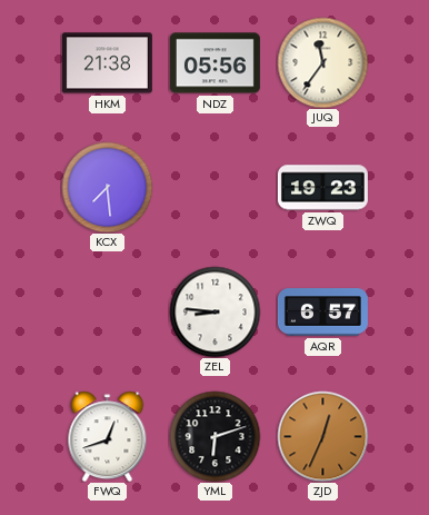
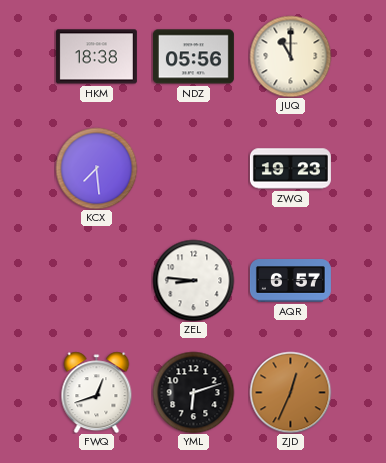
HKM: 21:38 -> 18:38
JUQ: 11:36 -> 11:00
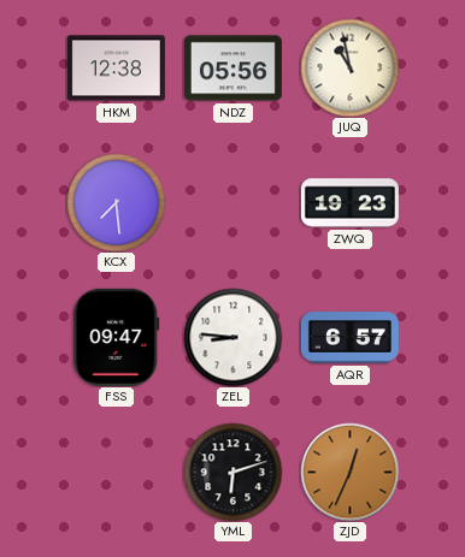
HKM: 18:38 -> 12:38
JUQ: 11:00 -> 10:58
FSS: none -> 09:47
FWQ: 12:42 -> none
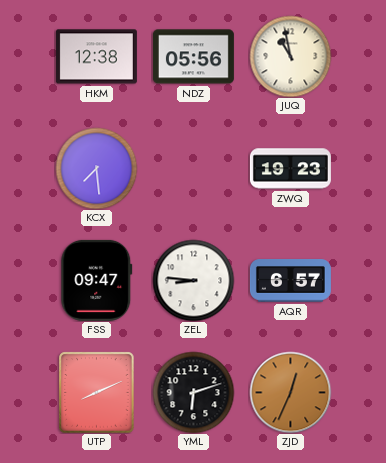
UTP: none -> 8:11
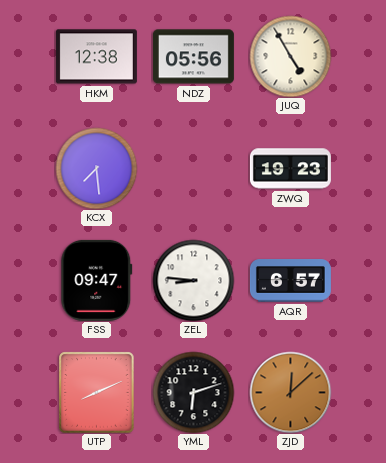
JUQ: 10:58 -> 4:55
ZJD: 12:34 -> 12:08
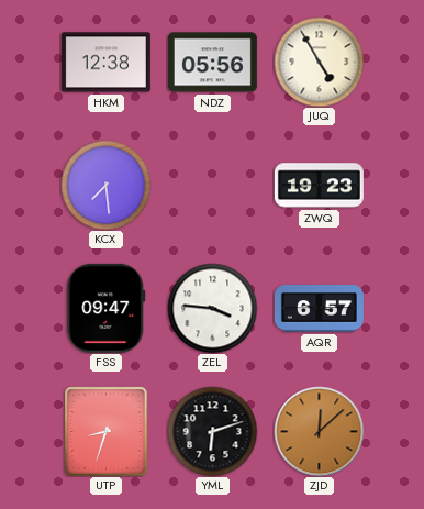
ZEL: 8:46 -> 3:46
UTP: 8:11 -> 8:33
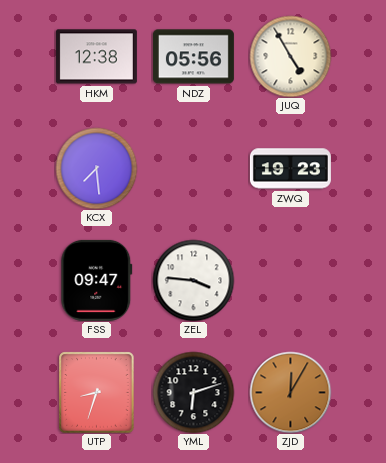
AQR: 6:57 -> none
ZJD: 12:08 -> 12:05
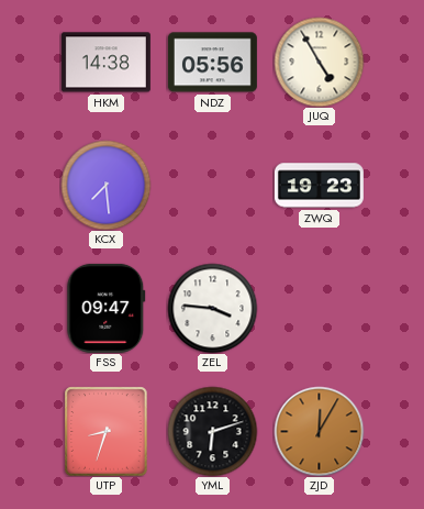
HKM: 12:38 -> 14:38
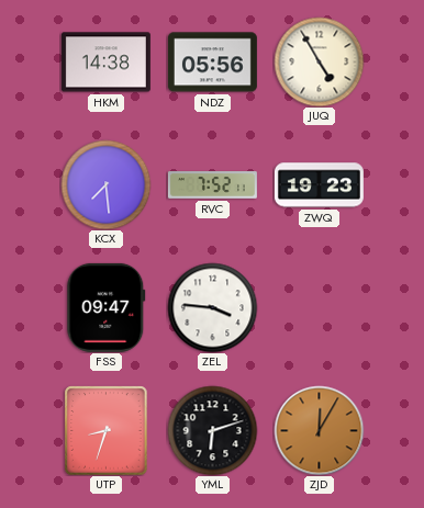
RVC: none -> 7:52
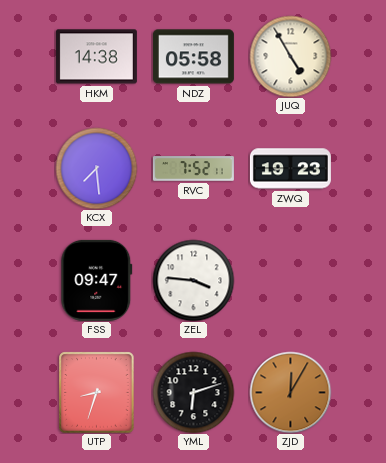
NDZ: 05:56 -> 05:58
